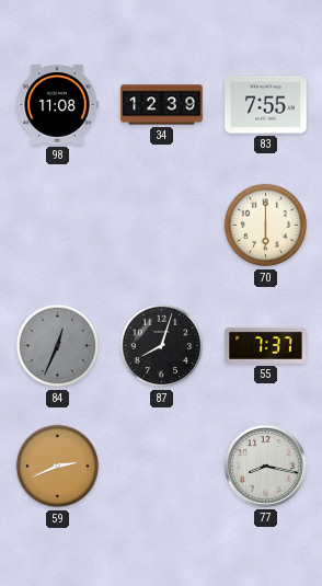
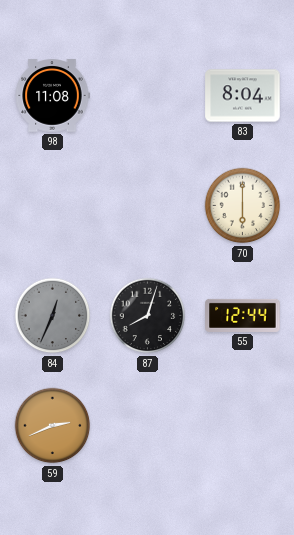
34: 12:39 -> none
83: 7:55 -> 8:04
55: 7:37 -> 12:44
77: 8:17 -> none
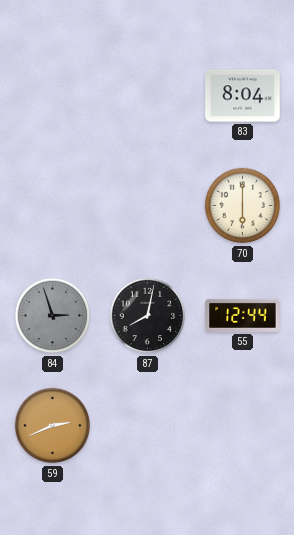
98: 11:08 -> none
84: 12:34 -> 2:57
87: 8:03 -> 8:02
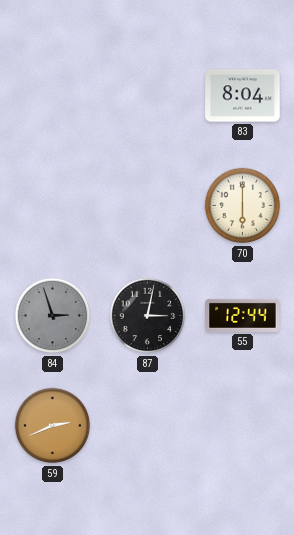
87: 8:02 -> 3:02
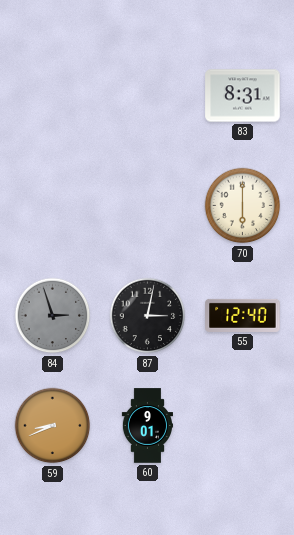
83: 8:04 -> 8:31
55: 12:44 -> 12:40
59: 2:41 -> 8:41
60: none -> 9:01
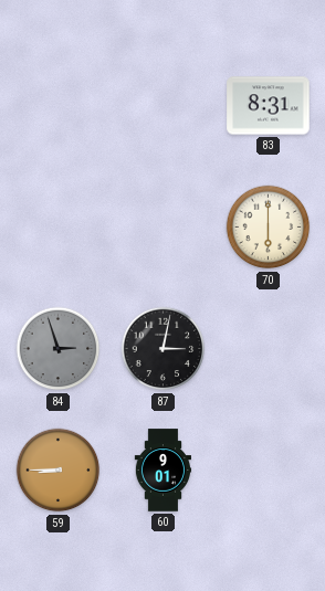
55: 12:40 -> none
59: 8:41 -> 8:45
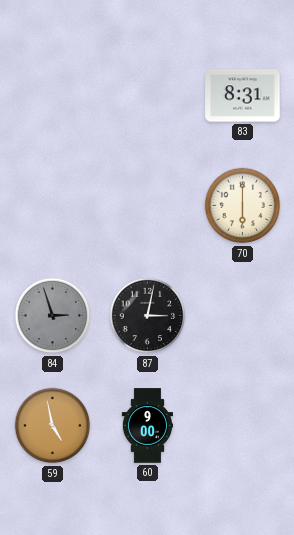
59: 8:45 -> 4:58
60: 9:01 -> 9:00
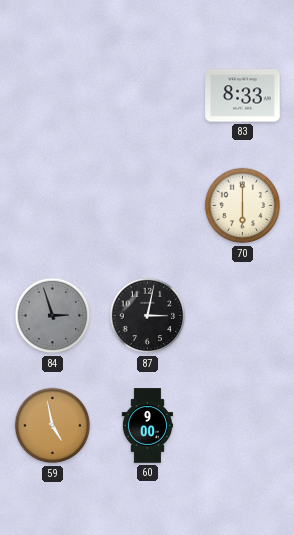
83: 8:31 -> 8:33
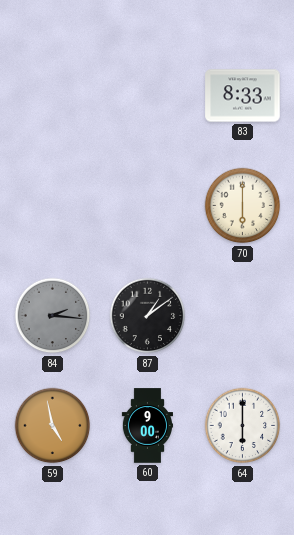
84: 2:57 -> 2:16
87: 3:02 -> 1:09
64: none -> 6:00
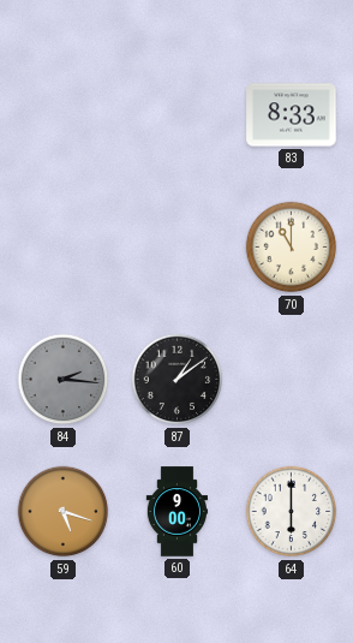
70: 6:00 -> 11:00
59: 4:58 -> 5:18
